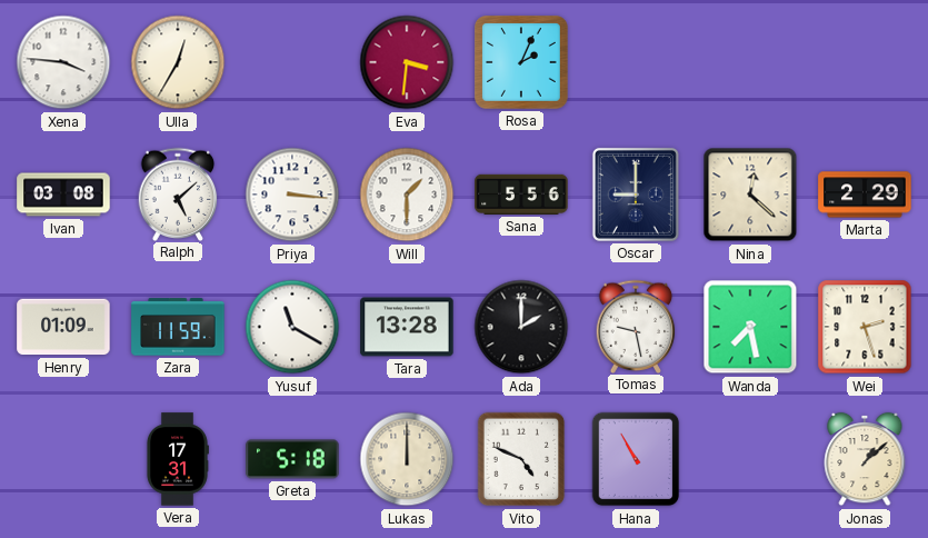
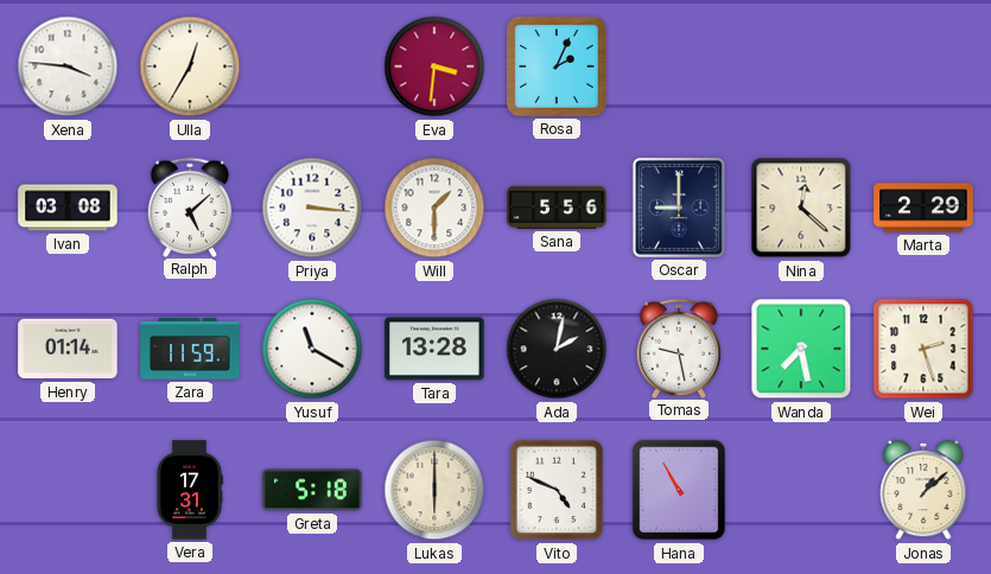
Henry: 01:09 -> 01:14
Ada: 2:00 -> 2:02
Lukas: 12:00 -> 6:00
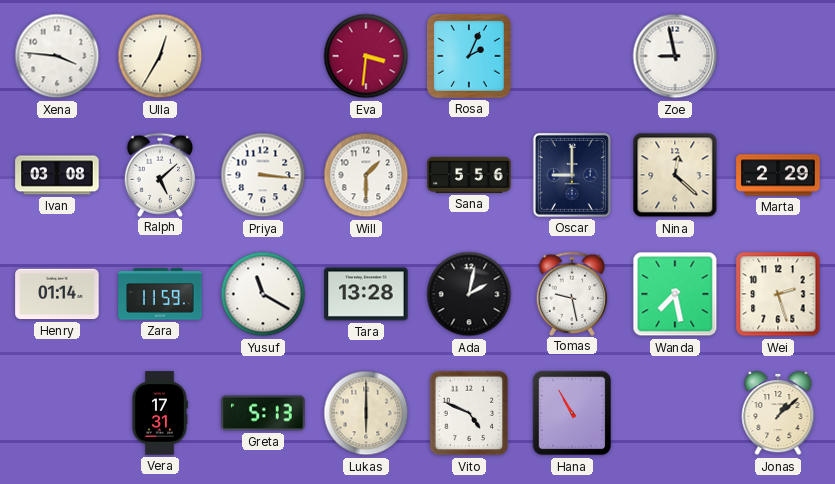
Zoe: none -> 8:58
Greta: 5:18 -> 5:13
